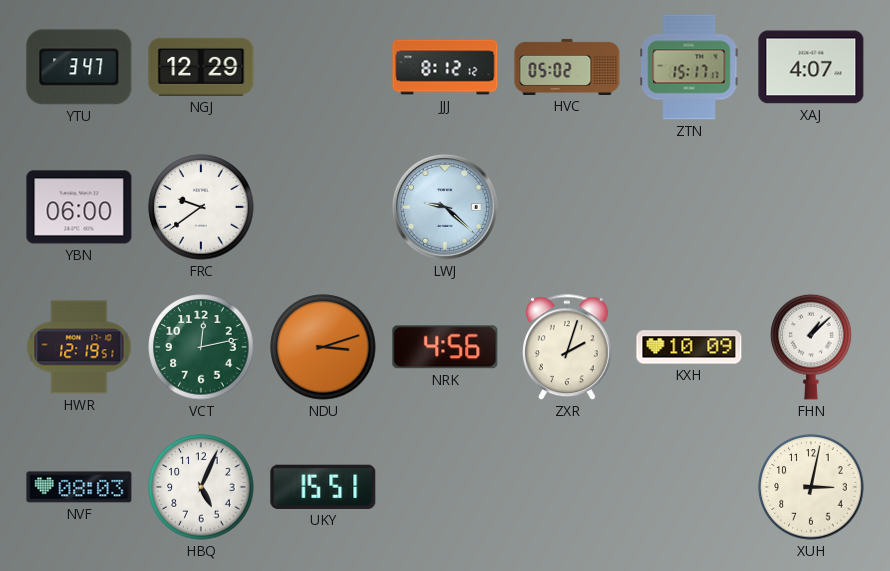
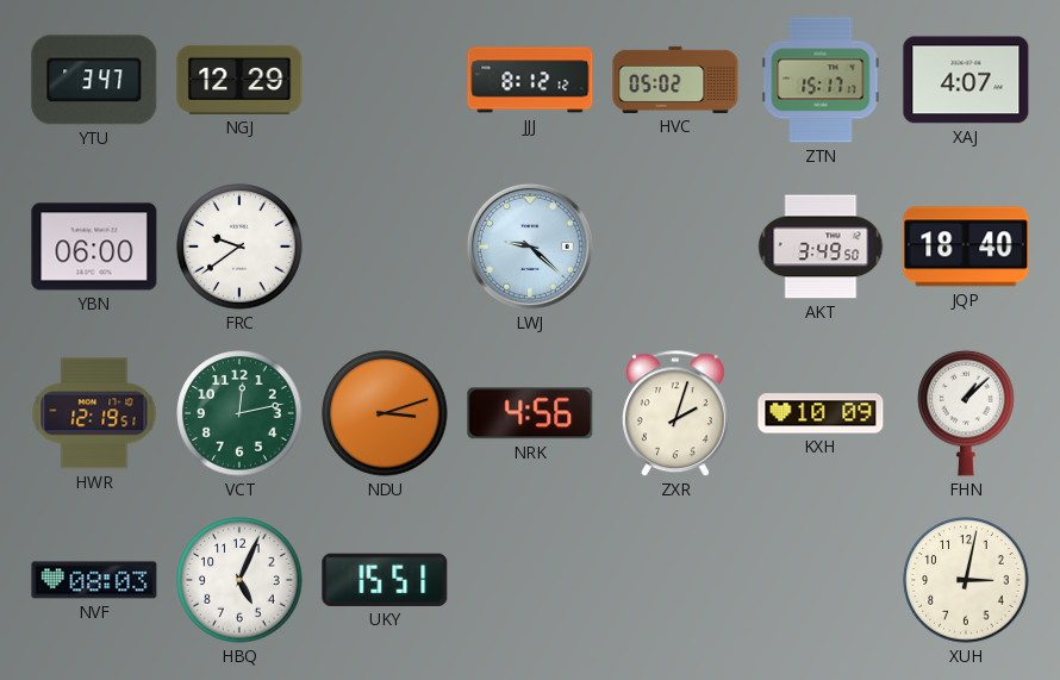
AKT: none -> 3:49
JQP: none -> 18:40
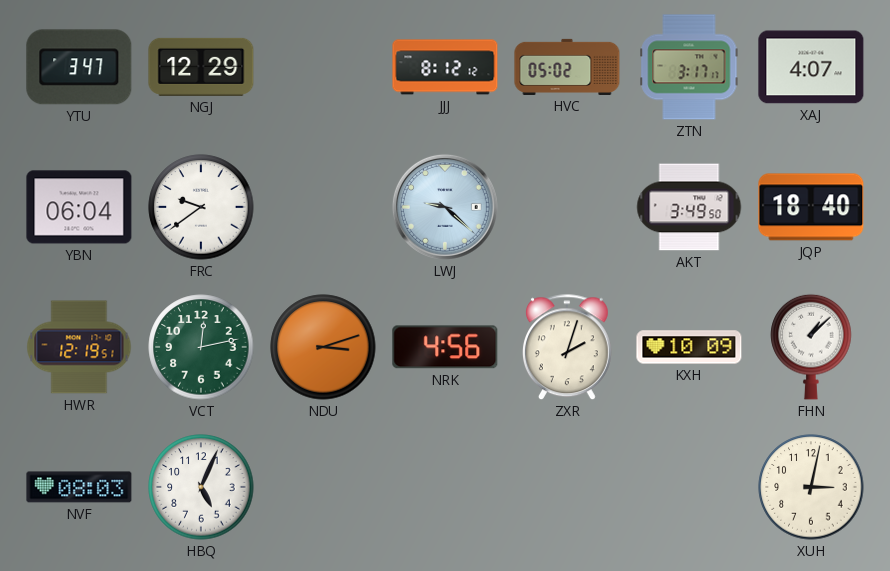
ZTN: 15:17 -> 3:17
YBN: 06:00 -> 06:04
UKY: 15:51 -> none
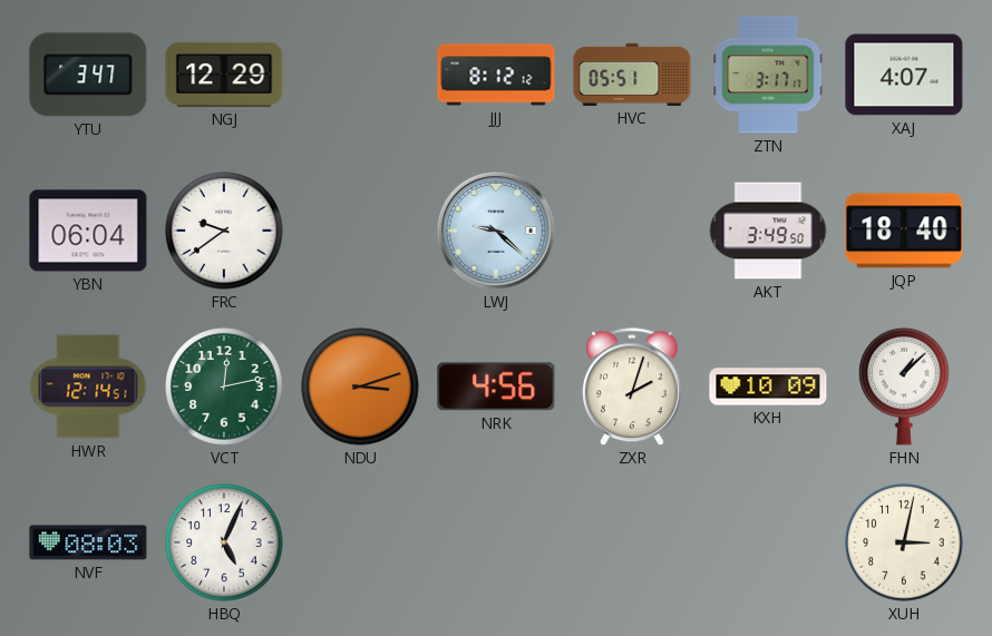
HVC: 05:02 -> 05:51
HWR: 12:19 -> 12:14
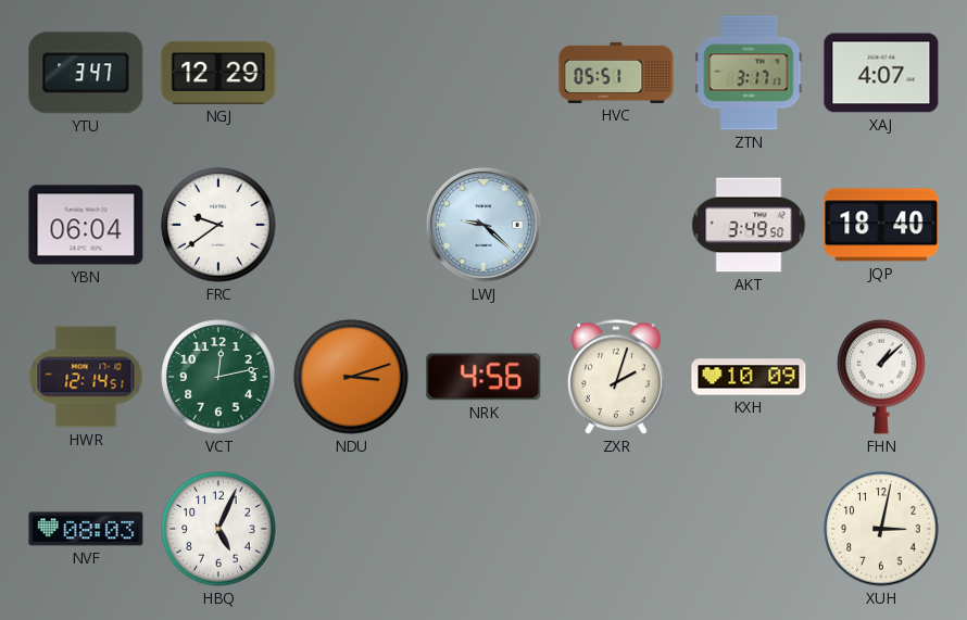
JJJ: 8:12 -> none
